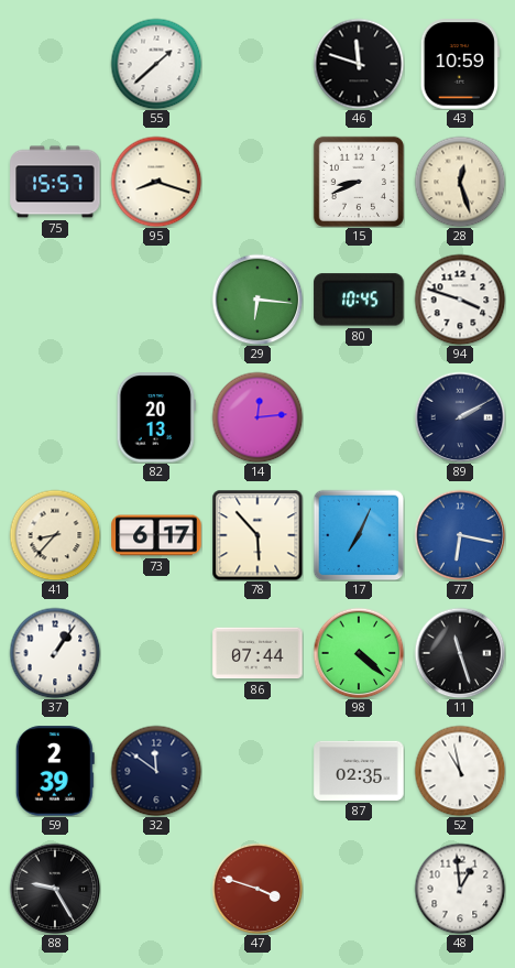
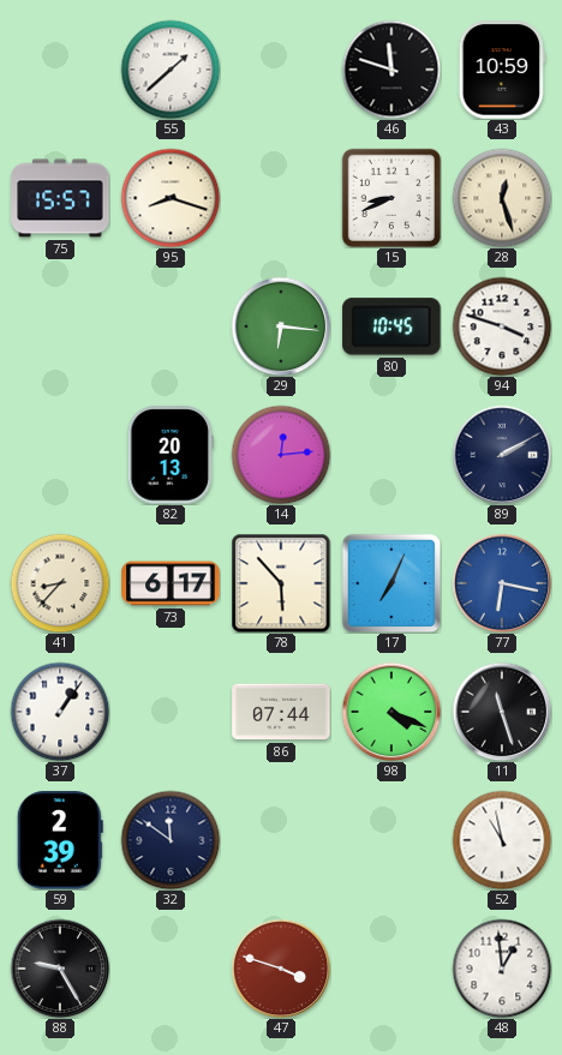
98: 4:22 -> 4:19
87: 02:35 -> none
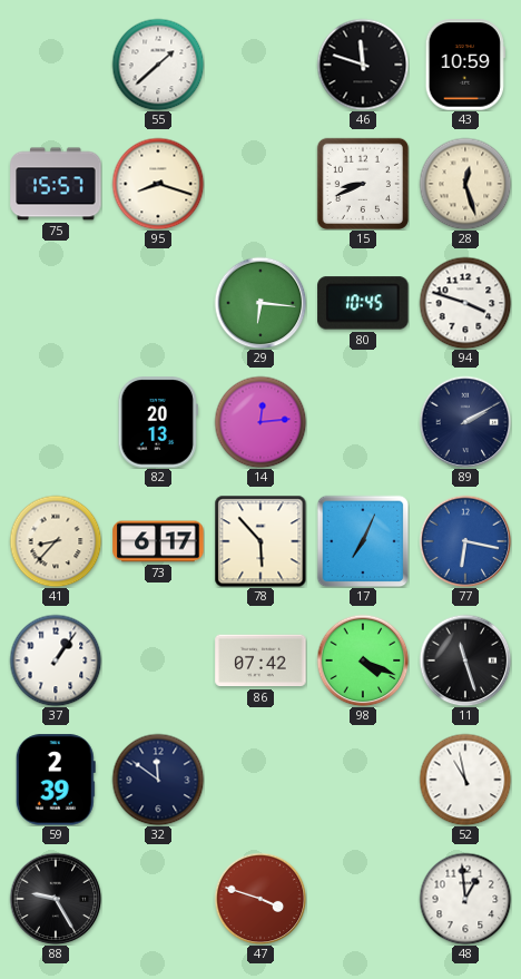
86: 07:44 -> 07:42
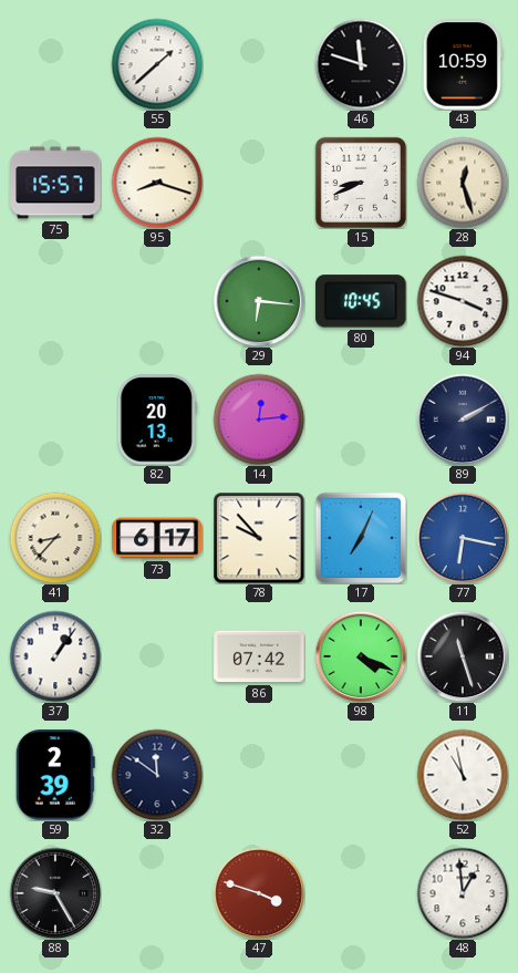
78: 5:53 -> 9:53
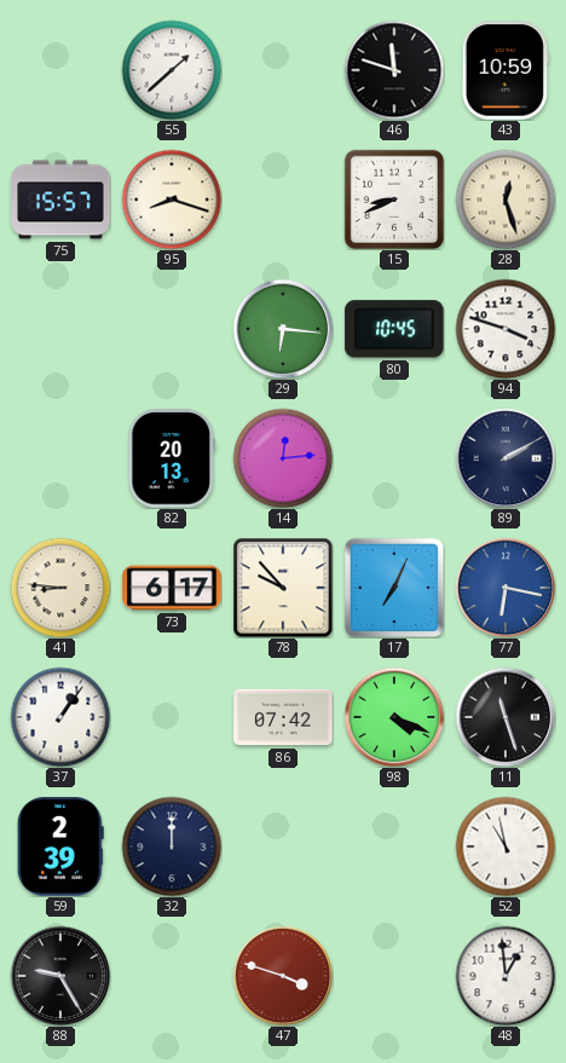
41: 8:37 -> 8:46
32: 11:51 -> 12:00
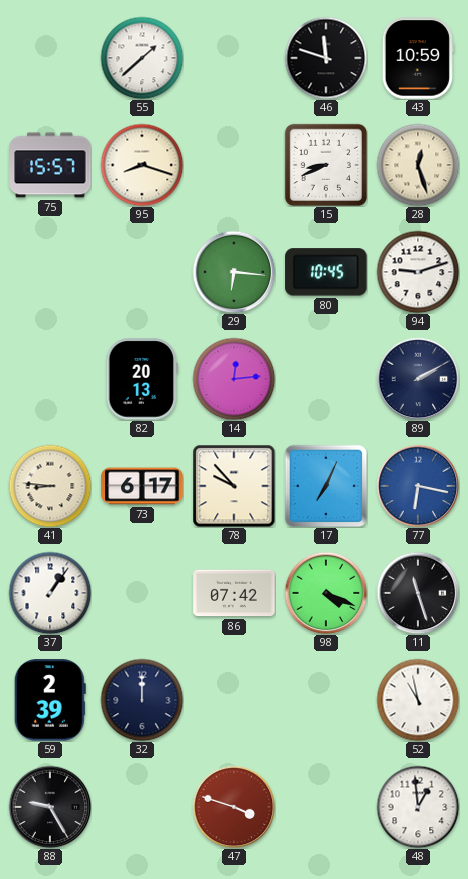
94: 3:48 -> 9:12
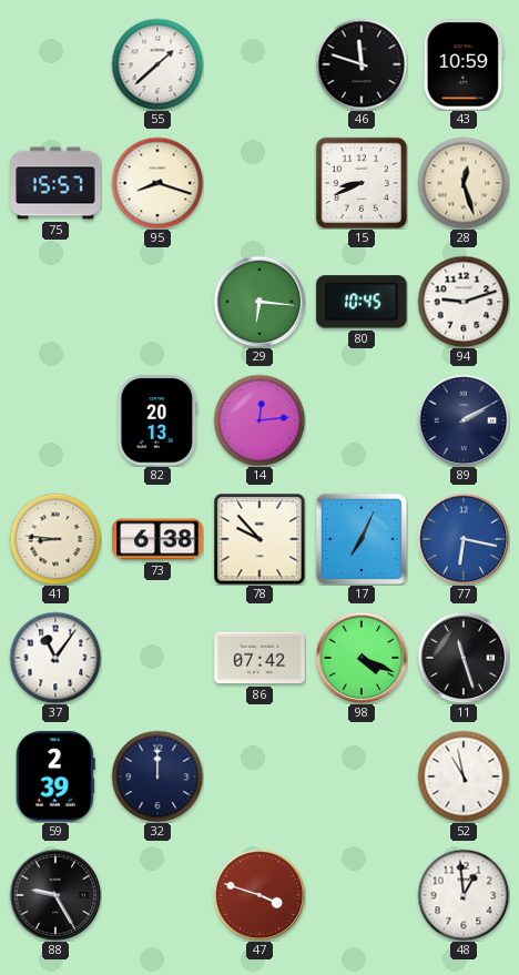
73: 6:17 -> 6:38
37: 1:06 -> 11:06
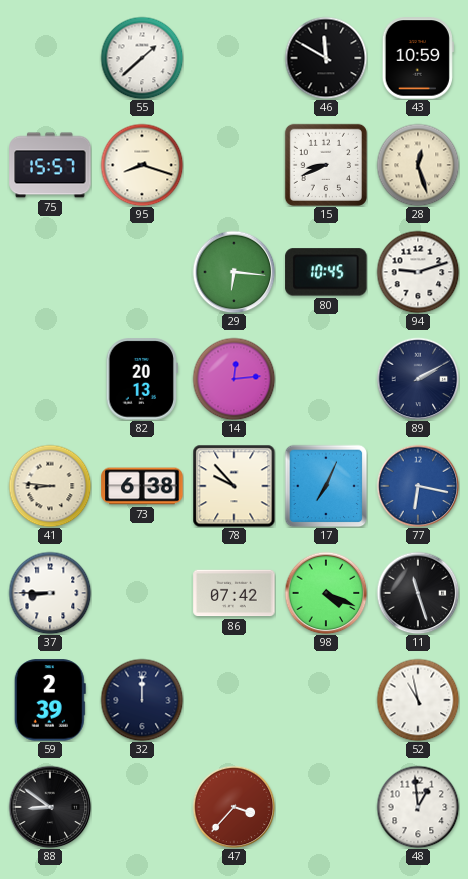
46: 11:48 -> 11:50
37: 11:06 -> 8:45
88: 9:25 -> 8:51
47: 3:48 -> 3:37
